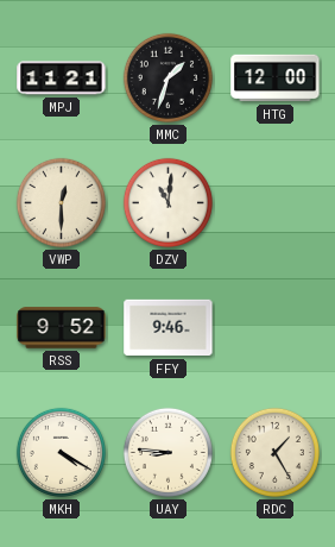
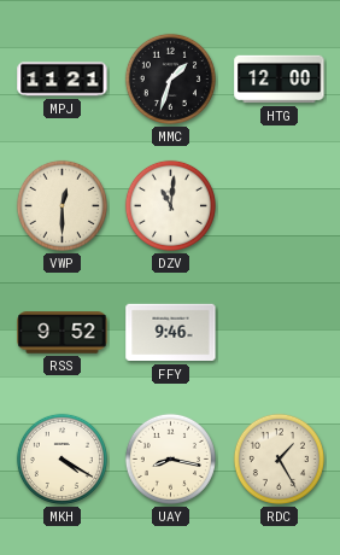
UAY: 8:46 -> 8:17
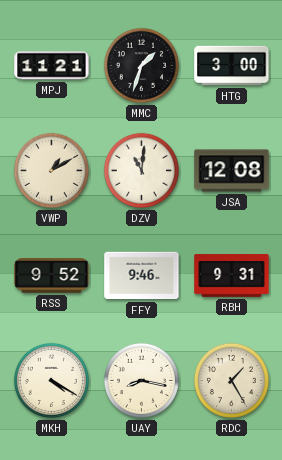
HTG: 12:00 -> 3:00
VWP: 12:30 -> 1:10
JSA: none -> 12:08
RBH: none -> 9:31
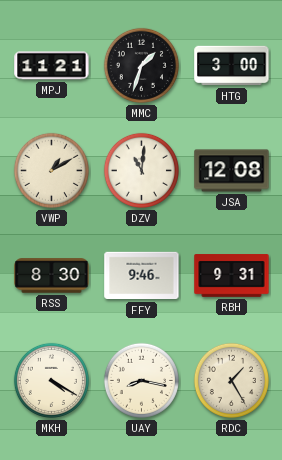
RSS: 9:52 -> 8:30
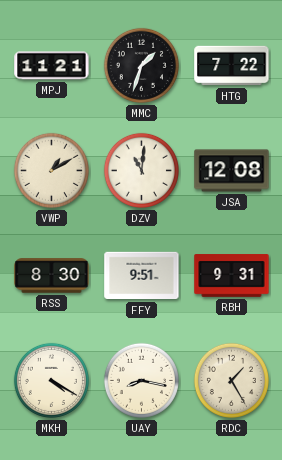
HTG: 3:00 -> 7:22
FFY: 9:46 -> 9:51
